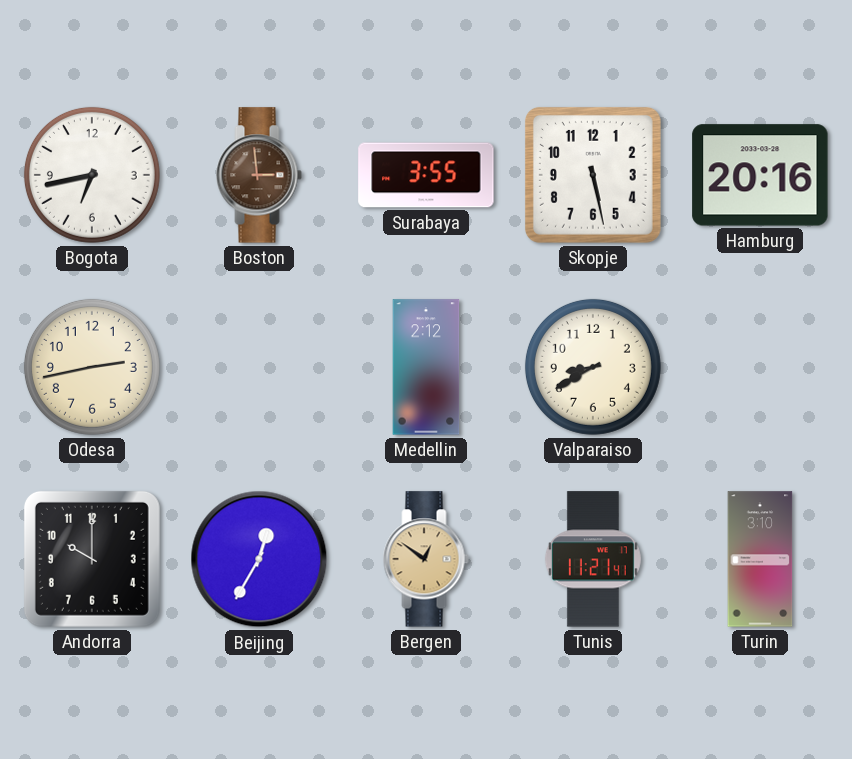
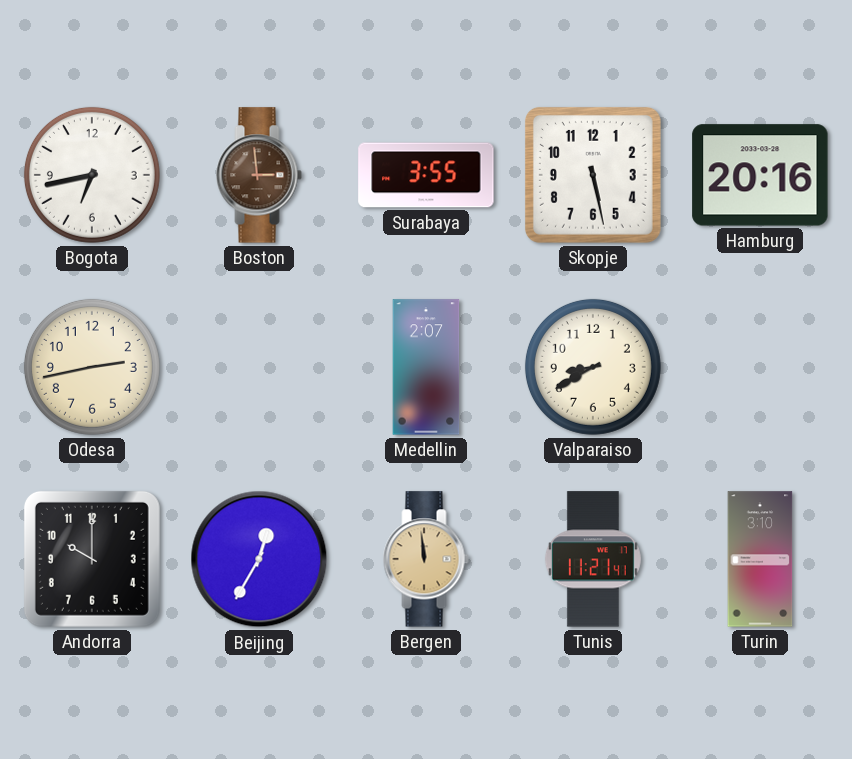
Medellin: 2:12 -> 2:07
Bergen: 12:51 -> 11:59
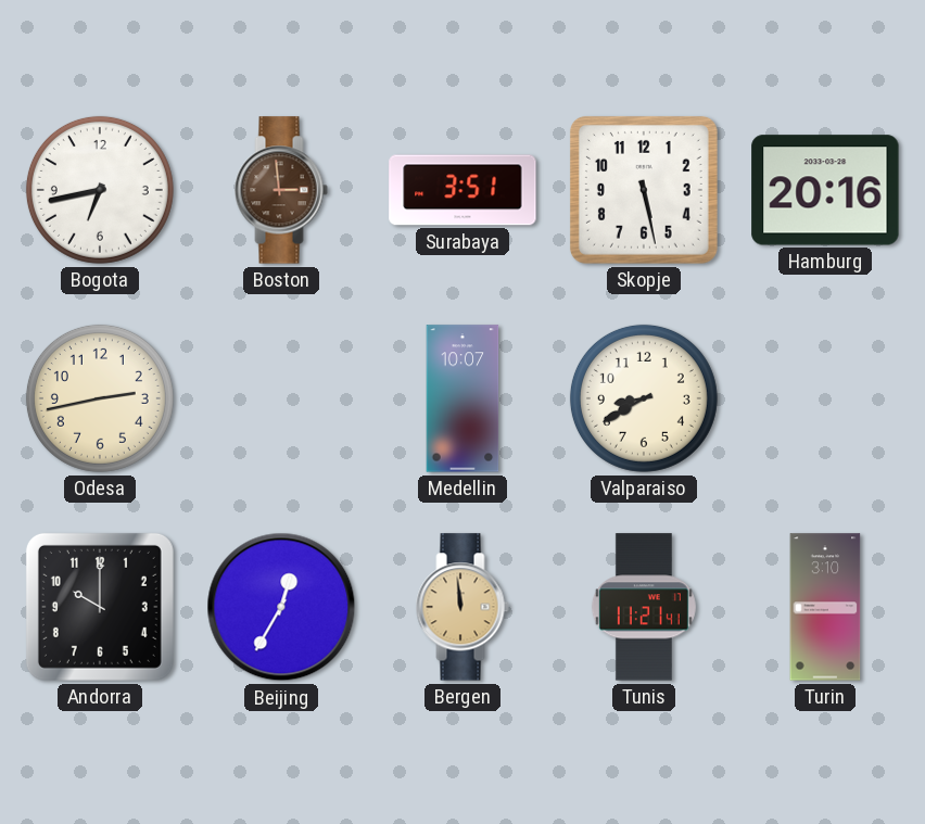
Surabaya: 3:55 -> 3:51
Medellin: 2:07 -> 10:07
